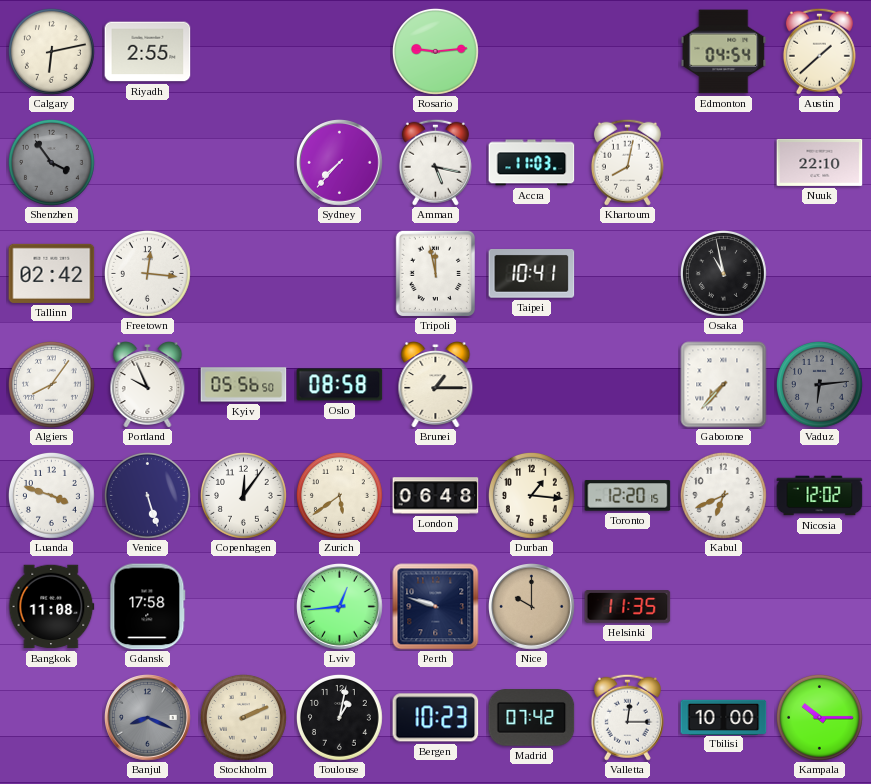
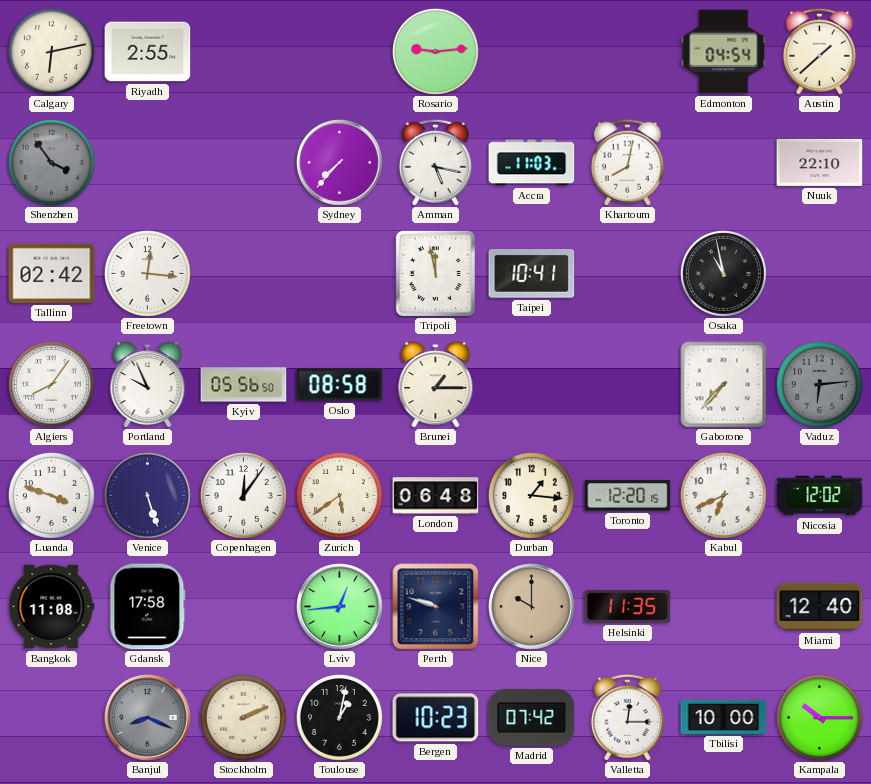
Miami: none -> 12:40
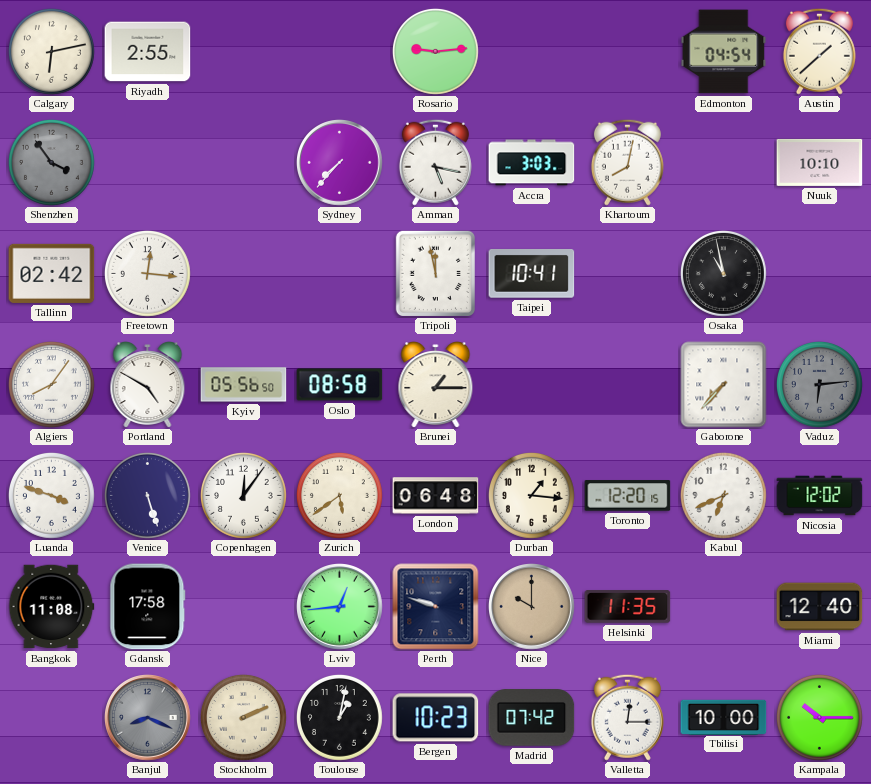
Accra: 11:03 -> 3:03
Nuuk: 22:10 -> 10:10
Portland: 9:56 -> 4:50
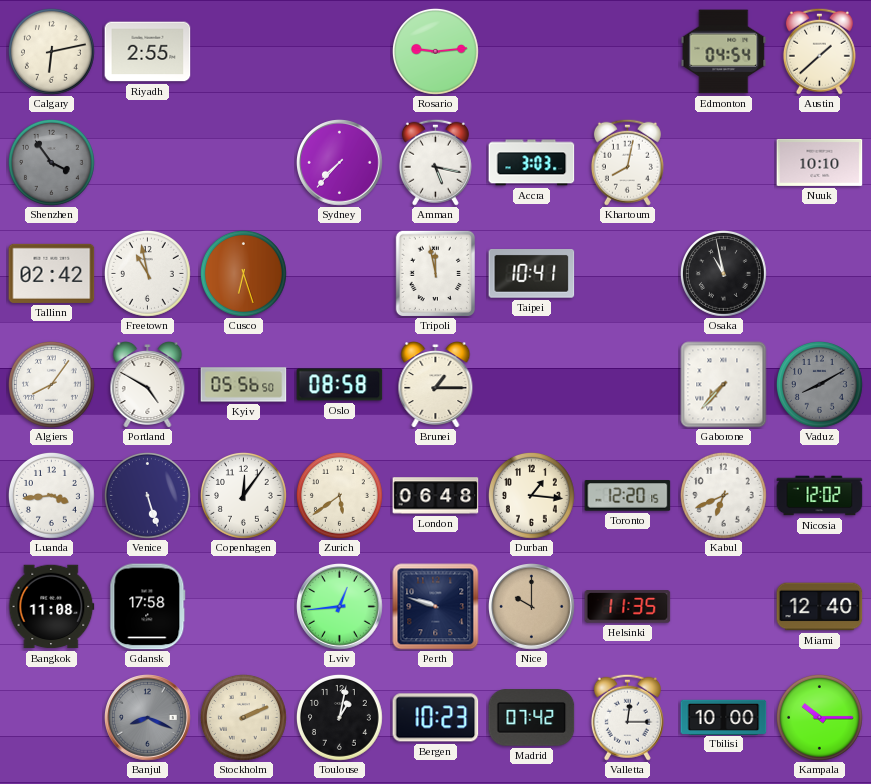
Freetown: 12:16 -> 10:58
Cusco: none -> 6:27
Vaduz: 6:14 -> 8:10
Luanda: 3:48 -> 3:44
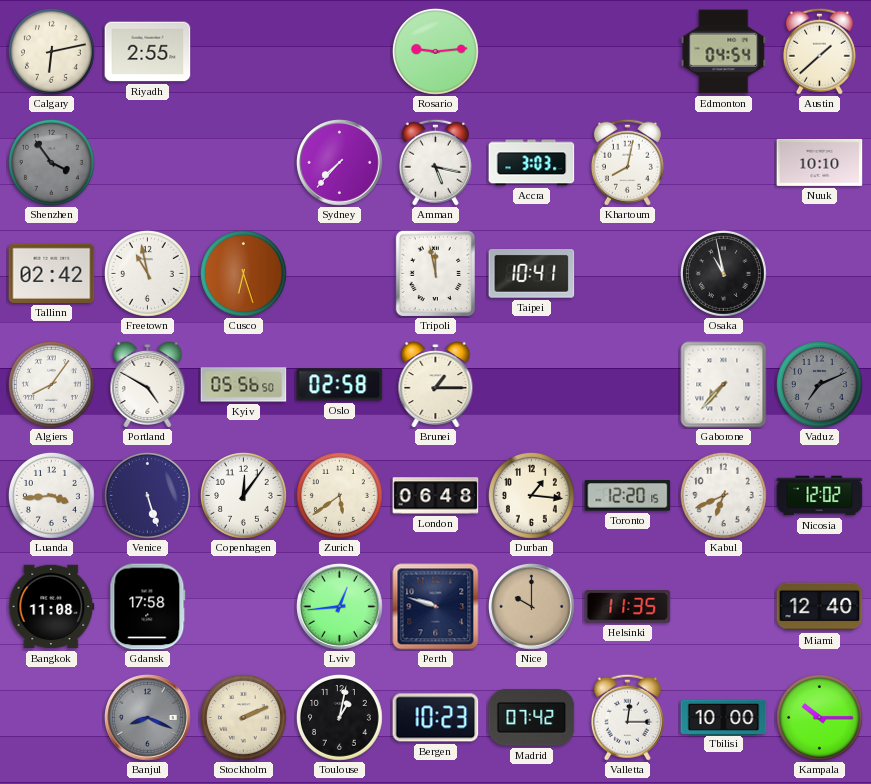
Oslo: 08:58 -> 02:58
Vaduz: 8:10 -> 7:11
